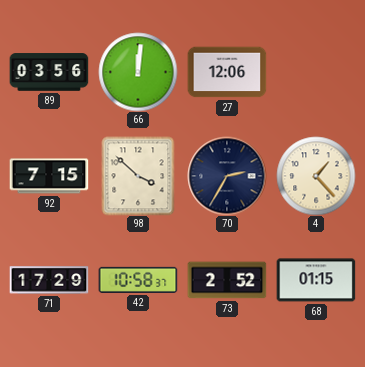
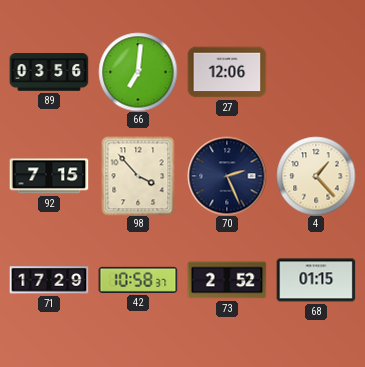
66: 12:01 -> 7:01
98: 3:52 -> 3:53
70: 2:35 -> 2:26
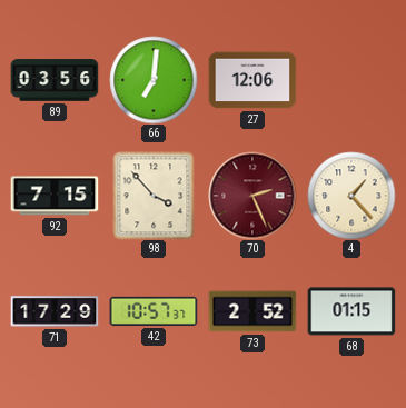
70 dial: navy -> burgundy
42: 10:58 -> 10:57
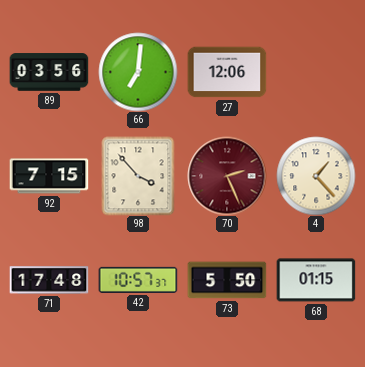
71: 17:29 -> 17:48
73: 2:52 -> 5:50
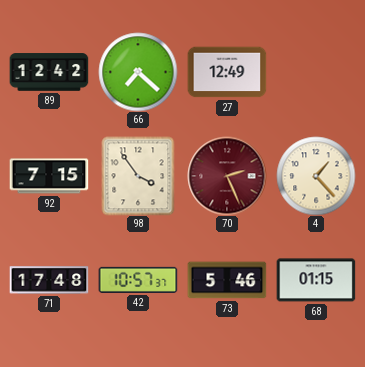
89: 03:56 -> 12:42
66: 7:01 -> 7:22
27: 12:06 -> 12:49
98: 3:53 -> 3:54
73: 5:50 -> 5:46
